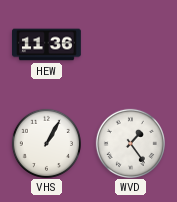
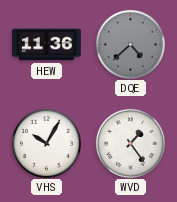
DQE: none -> 4:38
VHS: 1:05 -> 10:05
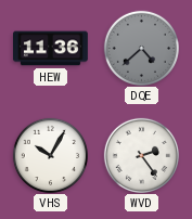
WVD: 1:24 -> 2:24
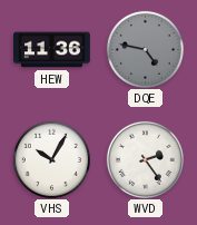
DQE: 4:38 -> 4:47
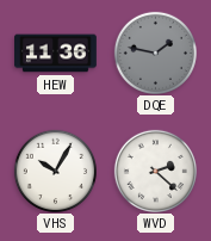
DQE: 4:47 -> 1:47
WVD: 2:24 -> 2:22
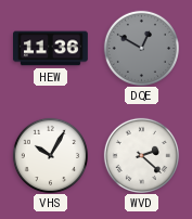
DQE: 1:47 -> 12:50
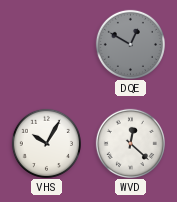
HEW: 11:36 -> none
WVD: 2:22 -> 12:22
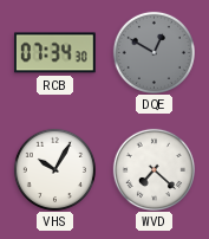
RCB: none -> 07:34
WVD: 12:22 -> 7:22
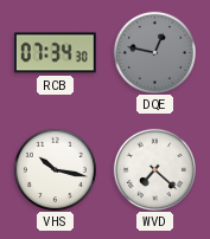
DQE: 12:50 -> 12:47
VHS: 10:05 -> 10:17
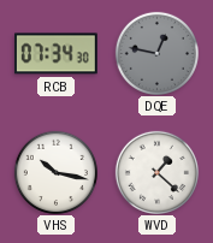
WVD: 7:22 -> 1:22
